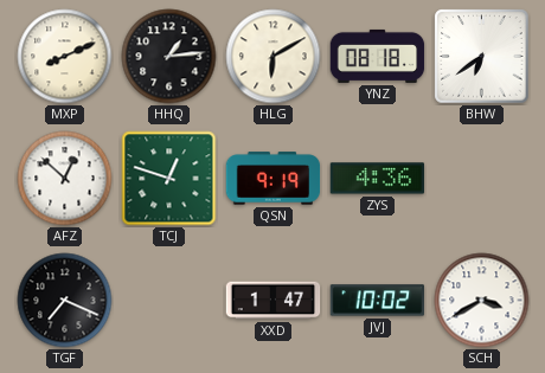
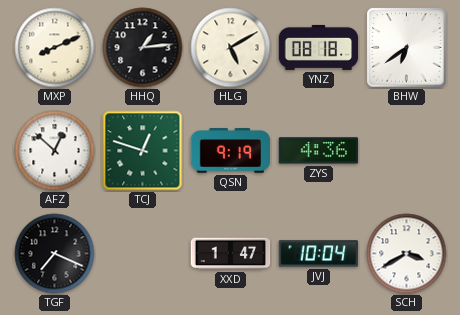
HLG: 6:10 -> 5:10
JVJ: 10:02 -> 10:04
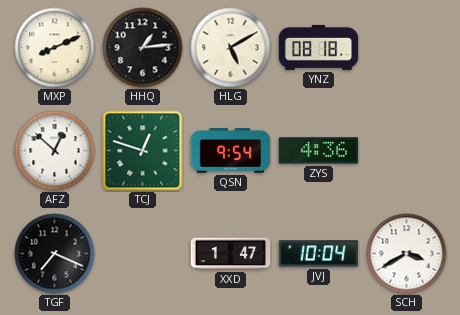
BHW: 6:39 -> none
QSN: 9:19 -> 9:54
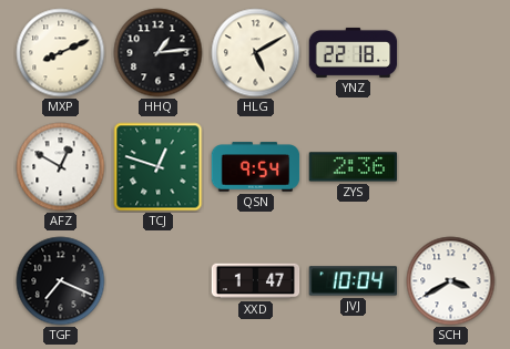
YNZ: 08:18 -> 22:18
AFZ: 12:52 -> 12:50
ZYS: 4:36 -> 2:36
